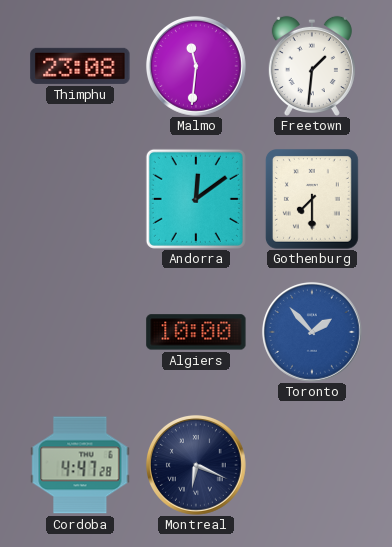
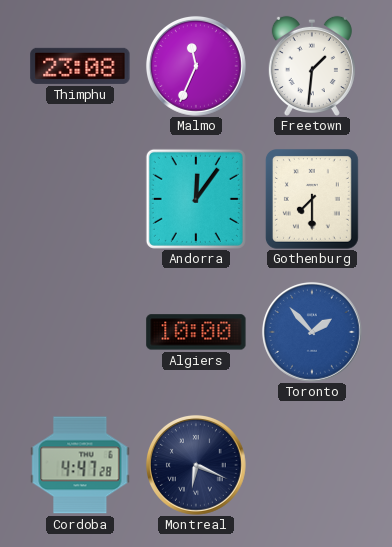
Malmo: 11:31 -> 11:34
Andorra: 12:09 -> 12:06
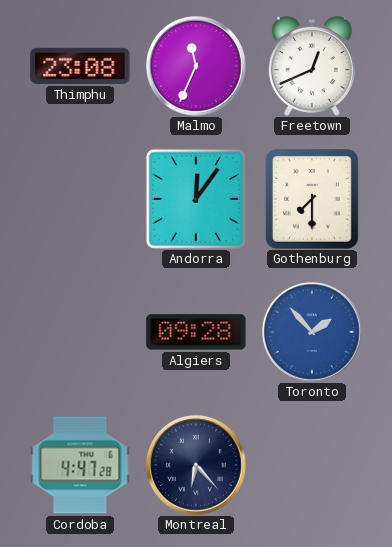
Freetown: 1:31 -> 12:41
Algiers: 10:00 -> 09:28
Montreal: 6:19 -> 6:23
